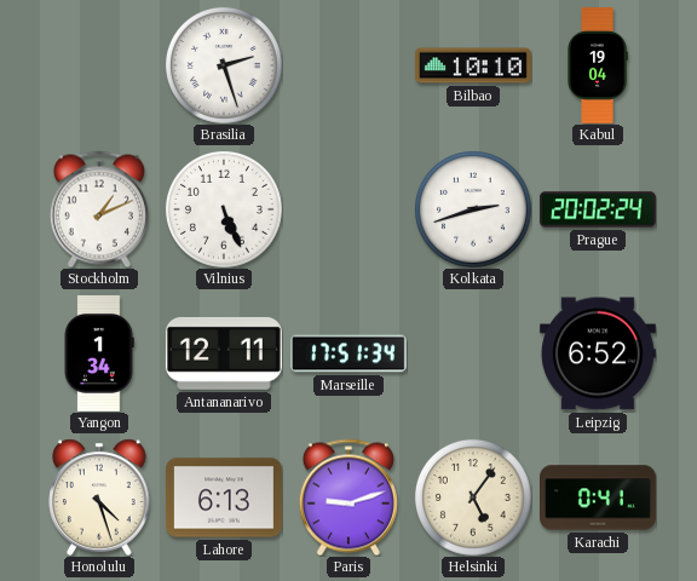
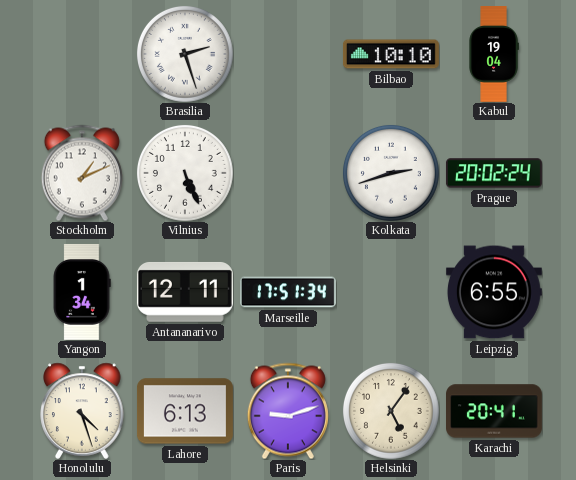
Leipzig: 6:52 -> 6:55
Karachi: 0:41 -> 20:41
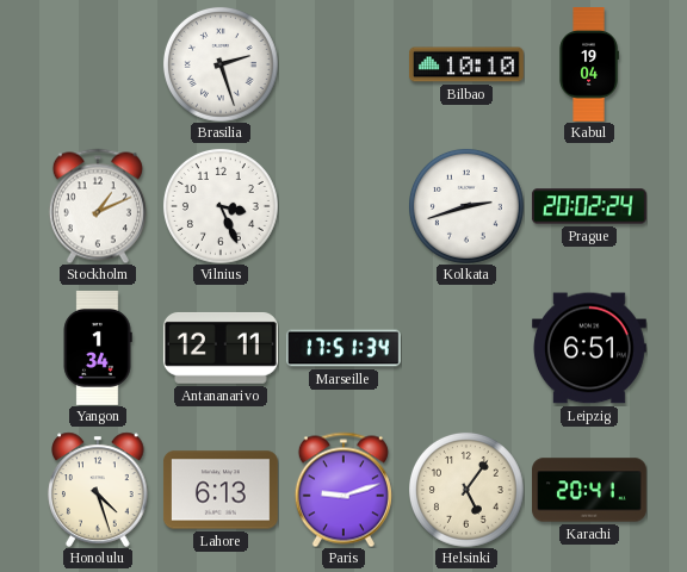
Vilnius: 5:26 -> 3:26
Leipzig: 6:55 -> 6:51
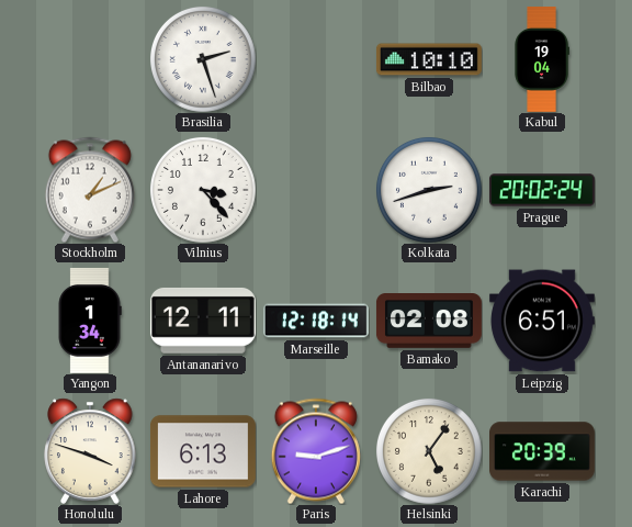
Vilnius: 3:26 -> 3:23
Marseille: 17:51 -> 12:18
Bamako: none -> 02:08
Honolulu: 4:27 -> 3:48
Karachi: 20:41 -> 20:39
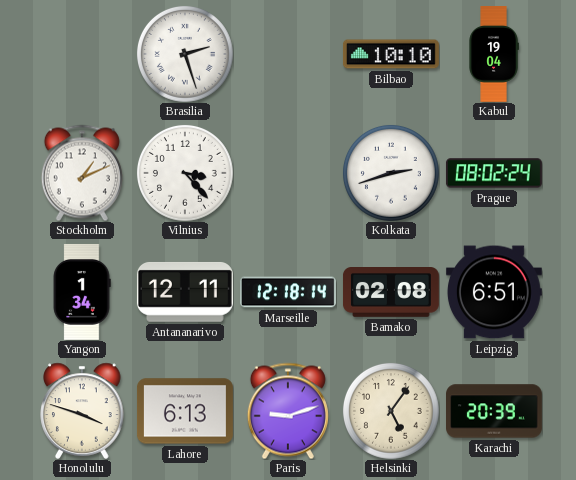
Prague: 20:02 -> 08:02
